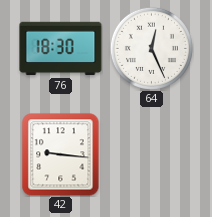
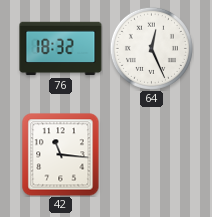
76: 18:30 -> 18:32
42: 9:16 -> 11:16
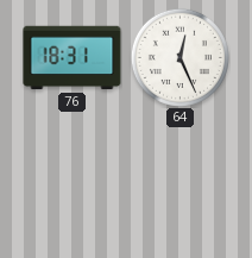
76: 18:32 -> 18:31
42: 11:16 -> none
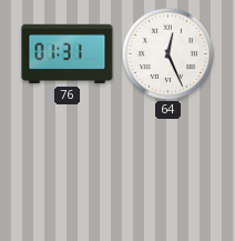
76: 18:31 -> 01:31
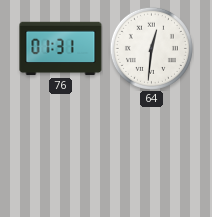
64: 12:26 -> 12:31
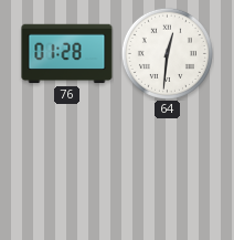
76: 01:31 -> 01:28
